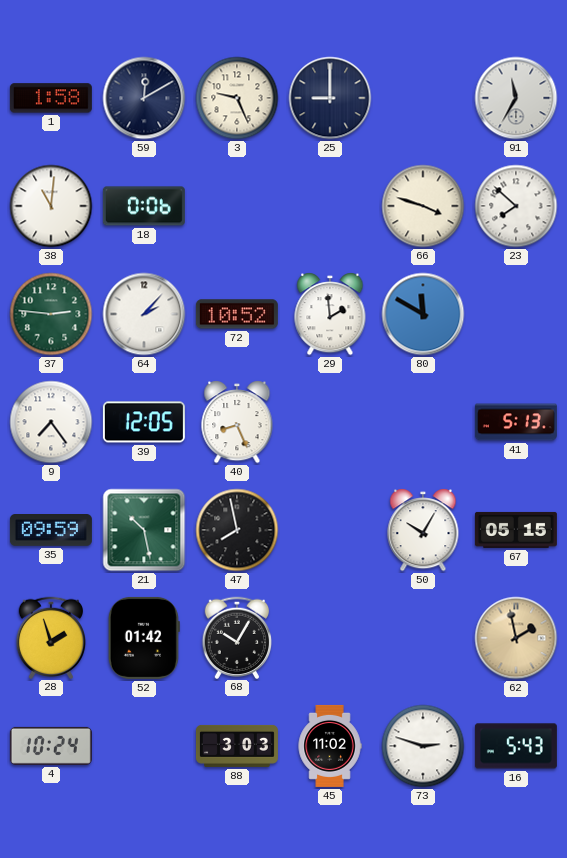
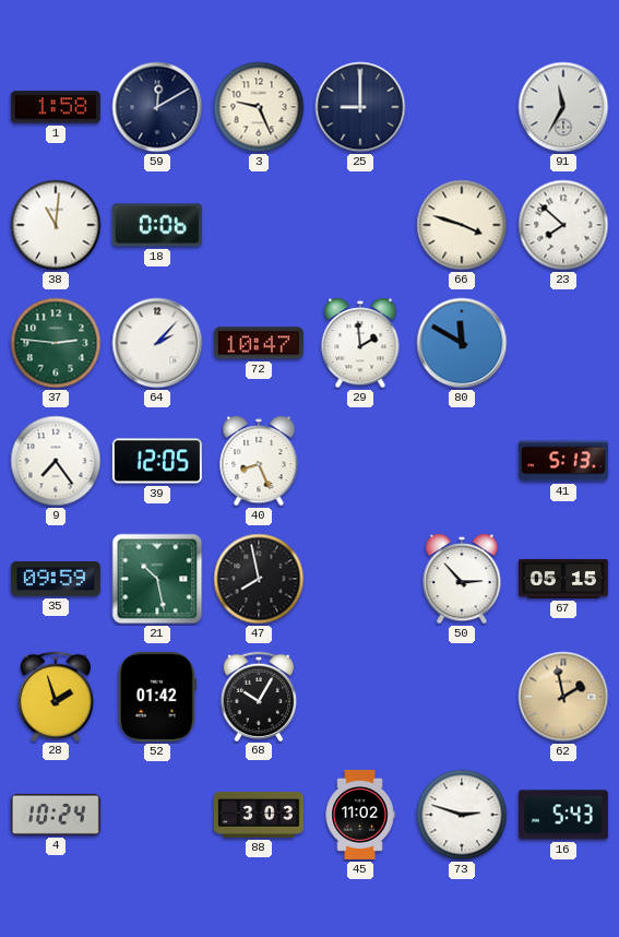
72: 10:52 -> 10:47
50: 10:05 -> 2:53
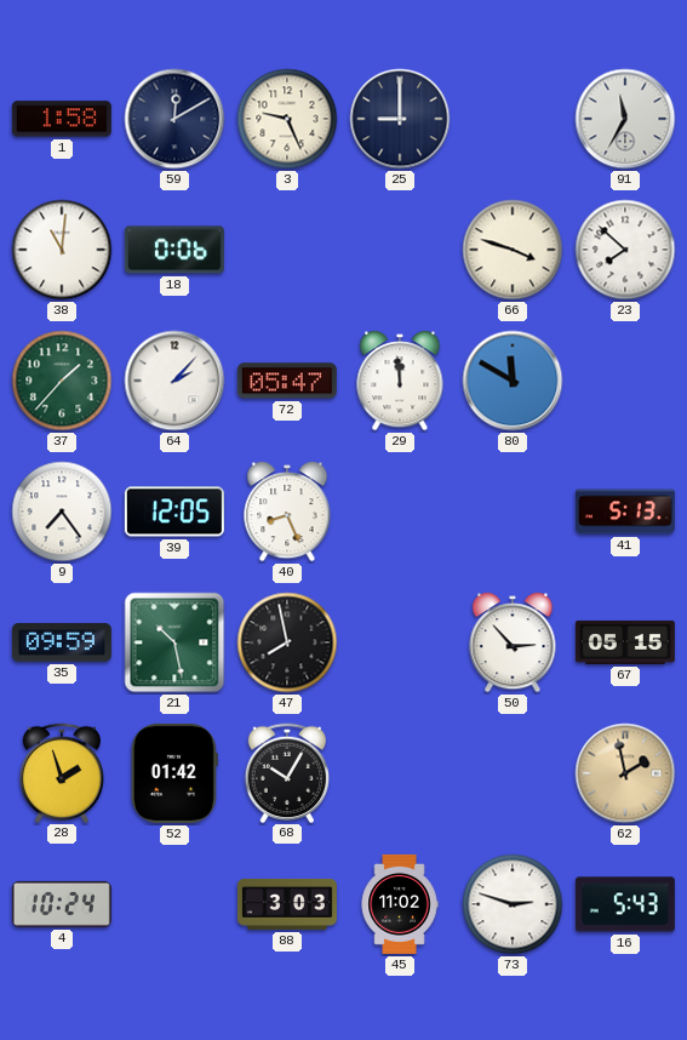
37: 2:46 -> 1:37
72: 10:47 -> 05:47
29: 1:59 -> 11:59
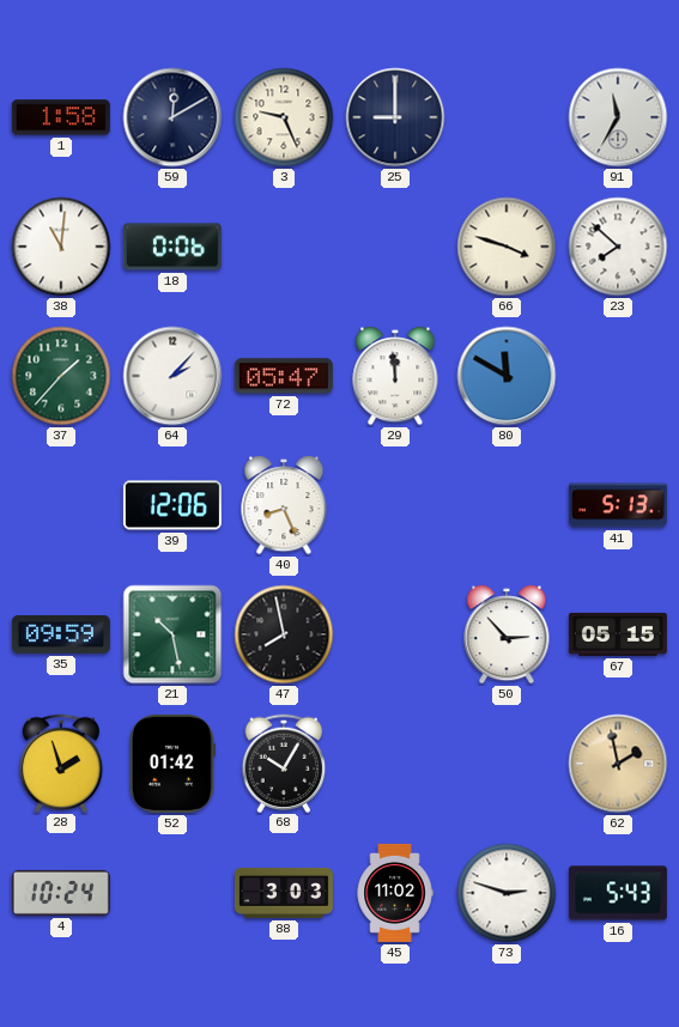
9: 7:24 -> none
39: 12:05 -> 12:06
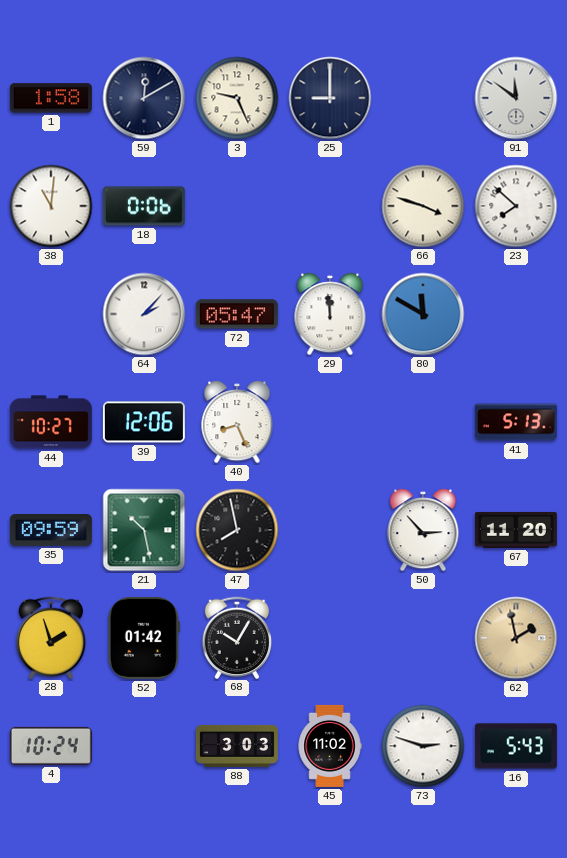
91: 11:35 -> 11:51
37: 1:37 -> none
44: none -> 10:27
67: 05:15 -> 11:20
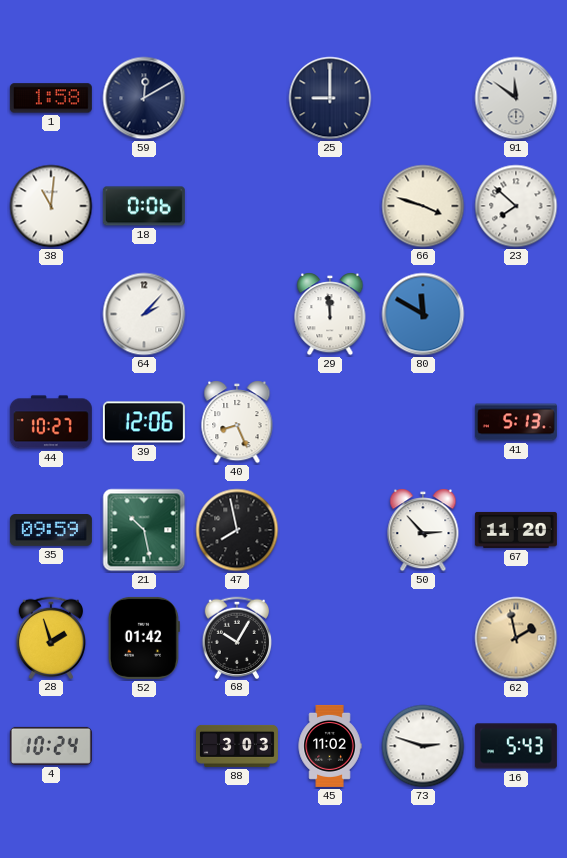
3: 9:26 -> none
72: 05:47 -> none
